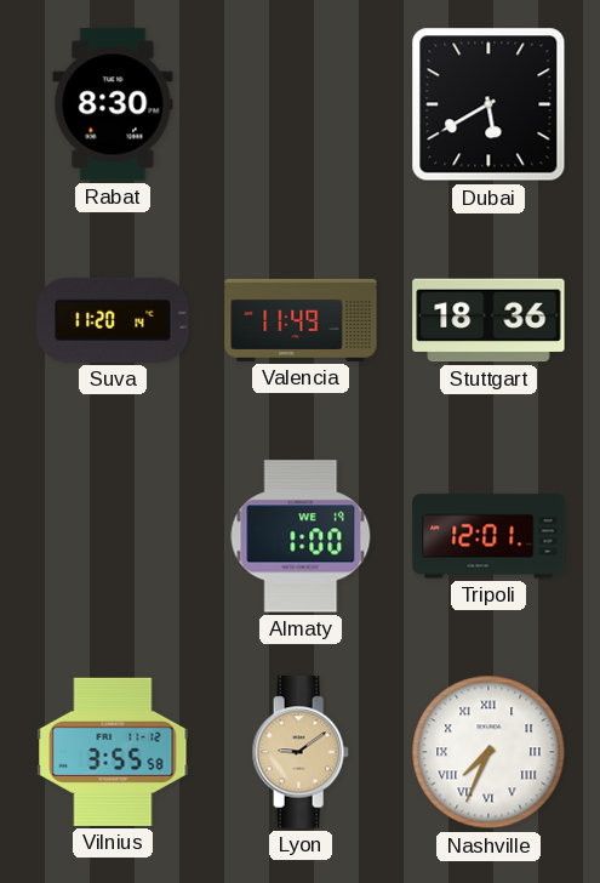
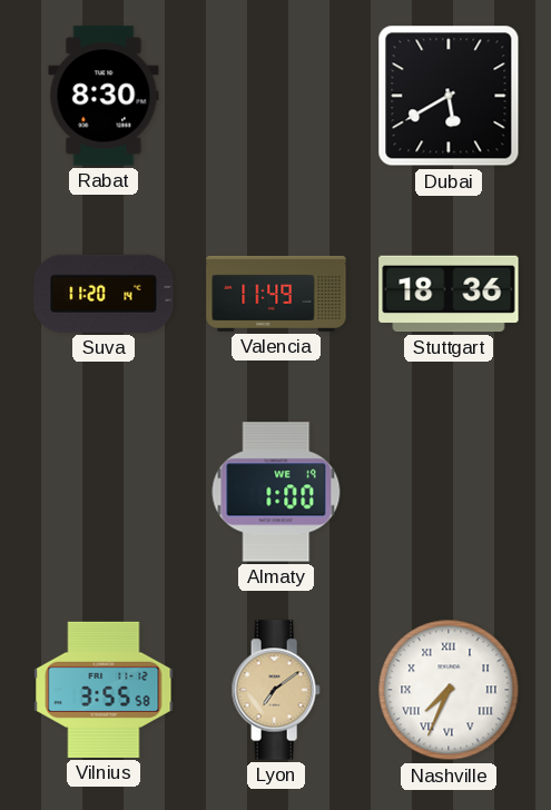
Tripoli: 12:01 -> none
Lyon: 9:09 -> 7:09
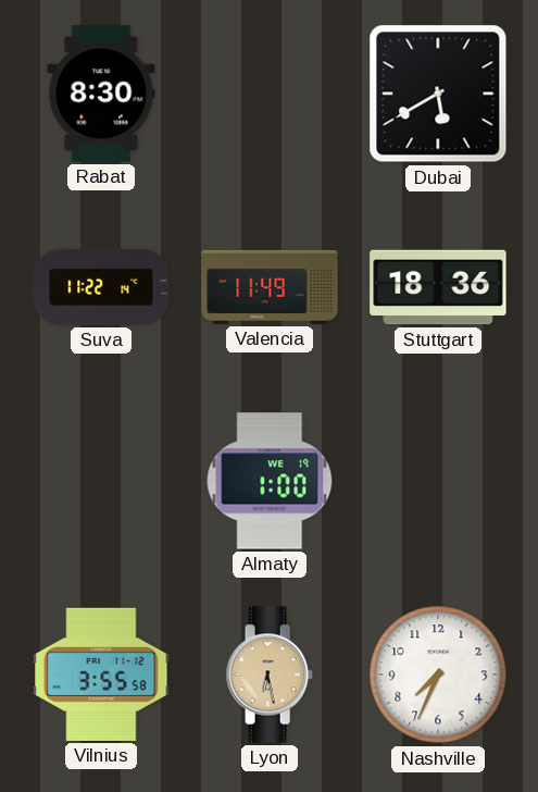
Suva: 11:20 -> 11:22
Lyon: 7:09 -> 6:28
Nashville numerals: Roman -> Arabic
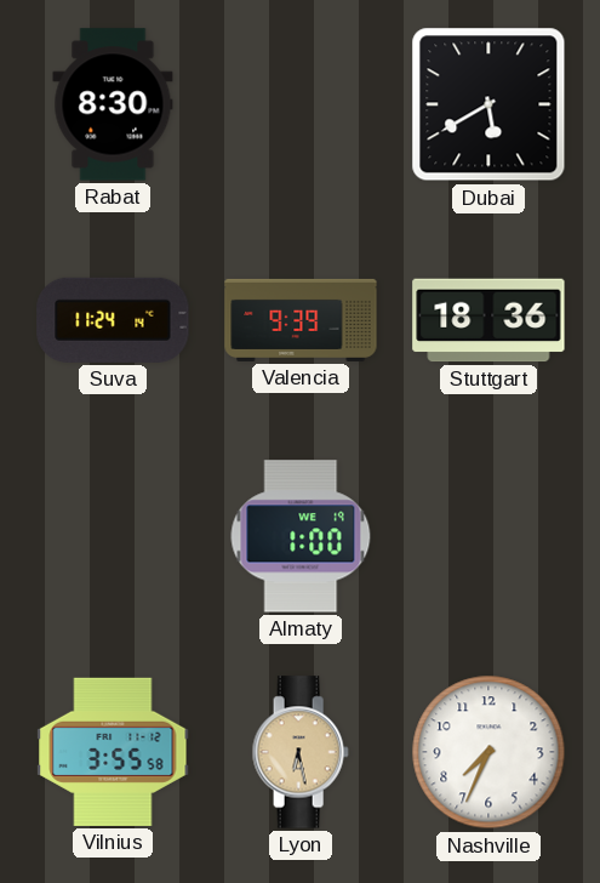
Suva: 11:22 -> 11:24
Valencia: 11:49 -> 9:39
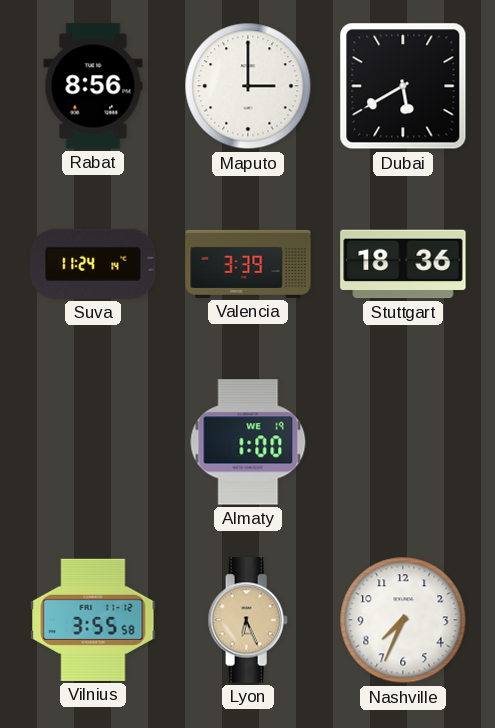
Rabat: 8:30 -> 8:56
Maputo: none -> 3:00
Valencia: 9:39 -> 3:39
Lyon: 6:28 -> 6:26
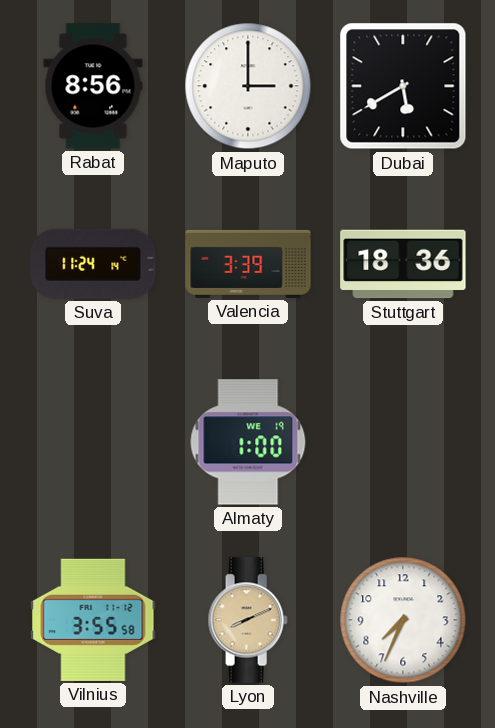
Lyon: 6:26 -> 8:11
